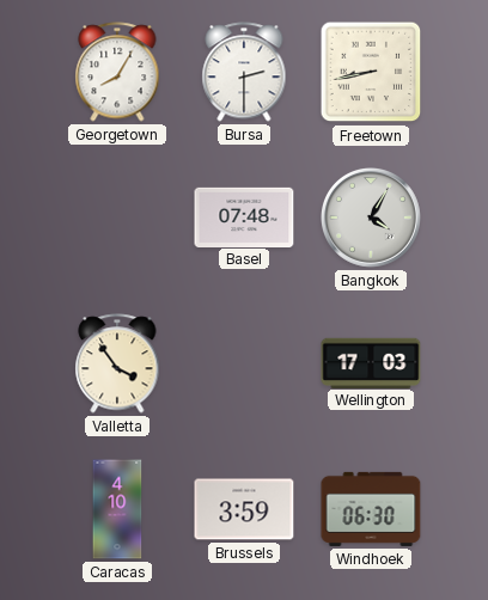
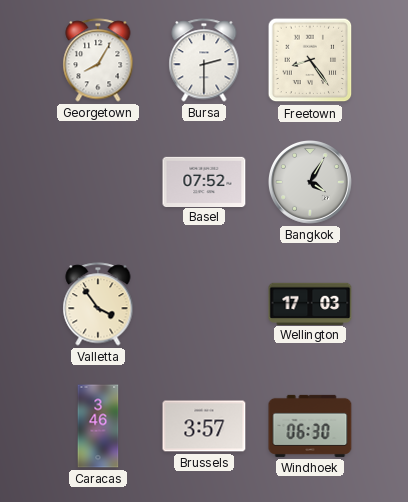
Freetown: 8:43 -> 8:24
Basel: 07:48 -> 07:52
Caracas: 4:10 -> 3:46
Brussels: 3:59 -> 3:57
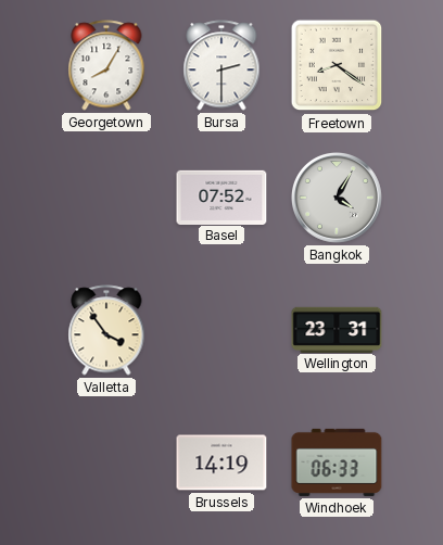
Freetown: 8:24 -> 8:21
Wellington: 17:03 -> 23:31
Caracas: 3:46 -> none
Brussels: 3:57 -> 14:19
Windhoek: 06:30 -> 06:33
